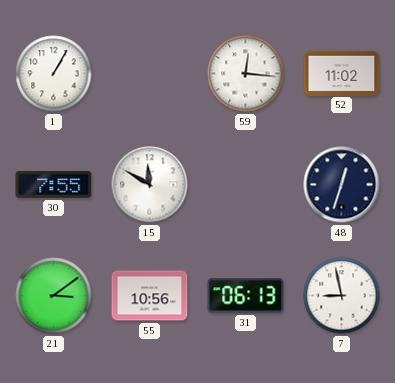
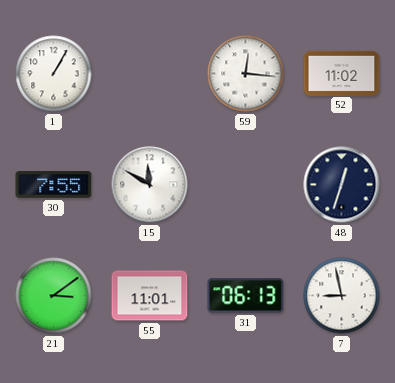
55: 10:56 -> 11:01
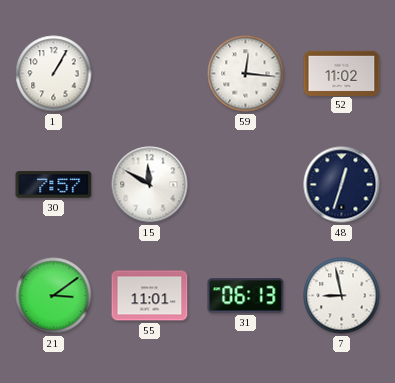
30: 7:55 -> 7:57
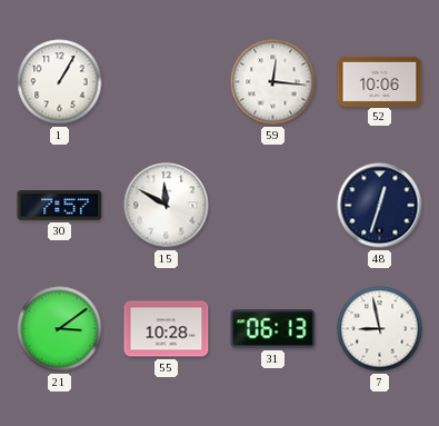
52: 11:02 -> 10:06
55: 11:01 -> 10:28
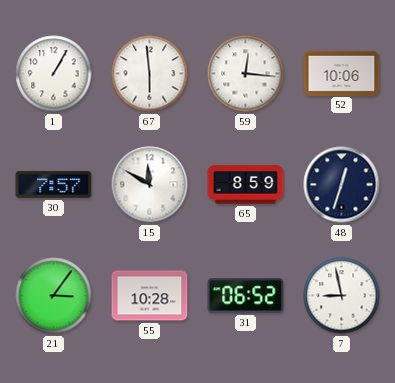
67: none -> 5:59
65: none -> 8:59
21: 3:09 -> 3:06
31: 06:13 -> 06:52
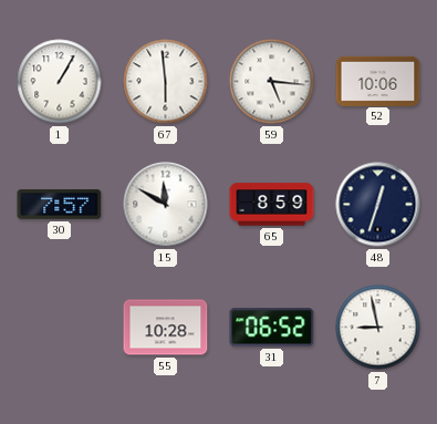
59: 12:16 -> 5:16
21: 3:06 -> none
